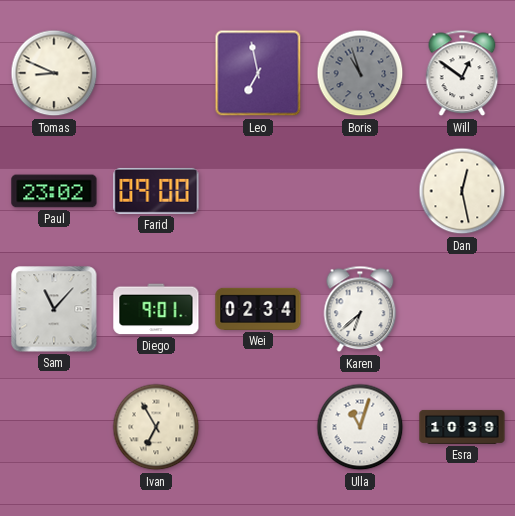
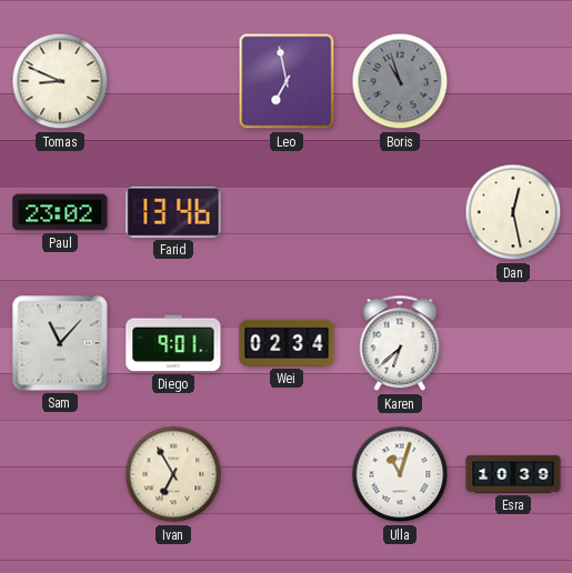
Will: 12:51 -> none
Farid: 09:00 -> 13:46
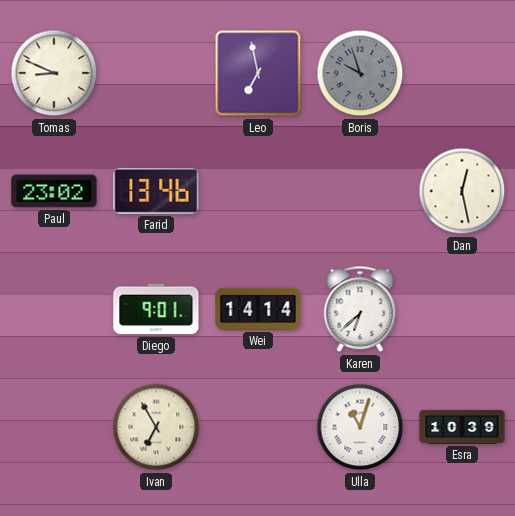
Boris: 10:57 -> 9:57
Sam: 11:07 -> none
Wei: 02:34 -> 14:14
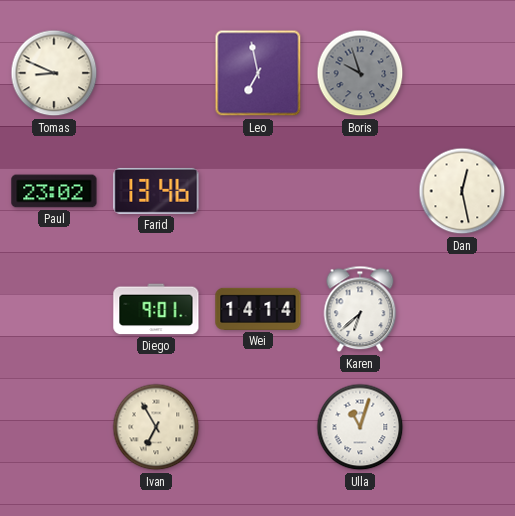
Esra: 10:39 -> none
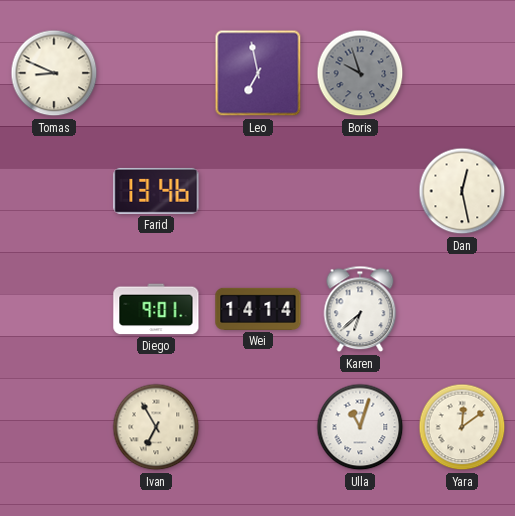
Paul: 23:02 -> none
Yara: none -> 12:09
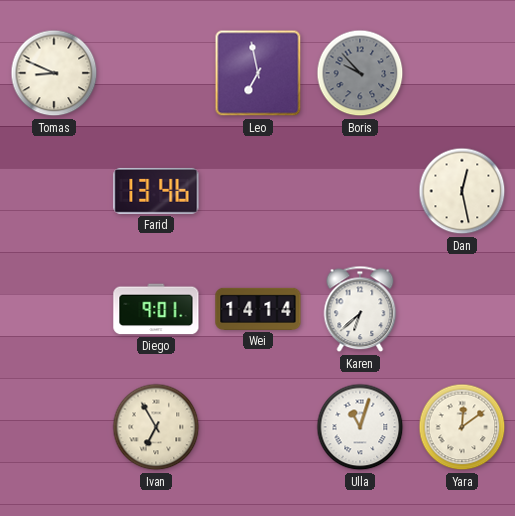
Boris: 9:57 -> 9:53
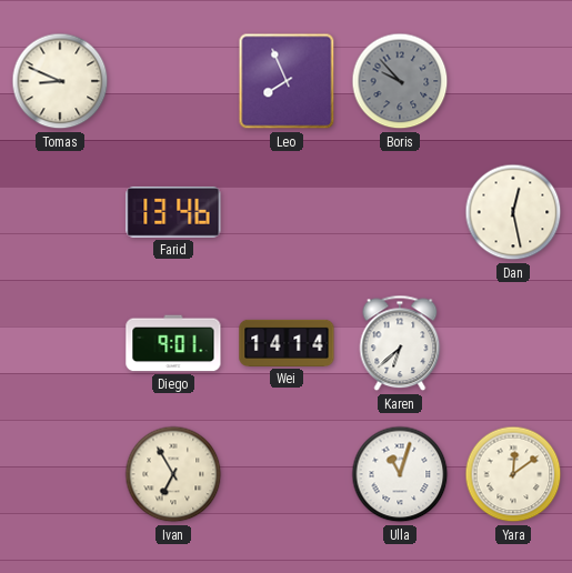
Leo: 6:58 -> 7:56
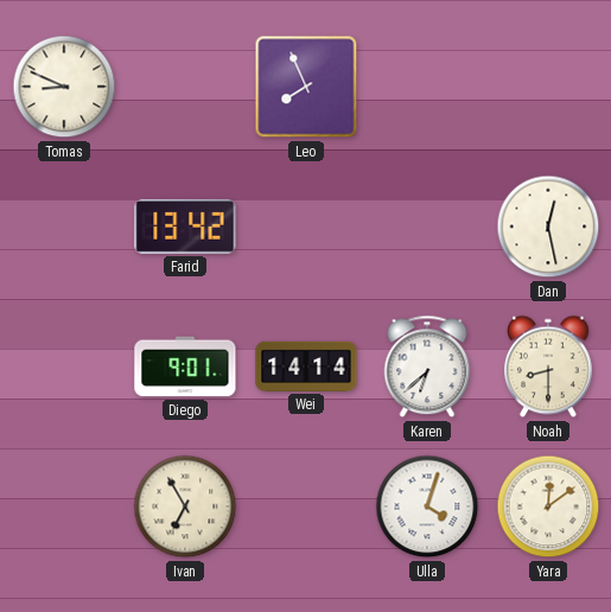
Boris: 9:53 -> none
Farid: 13:46 -> 13:42
Noah: none -> 8:30
Ulla: 11:03 -> 4:03
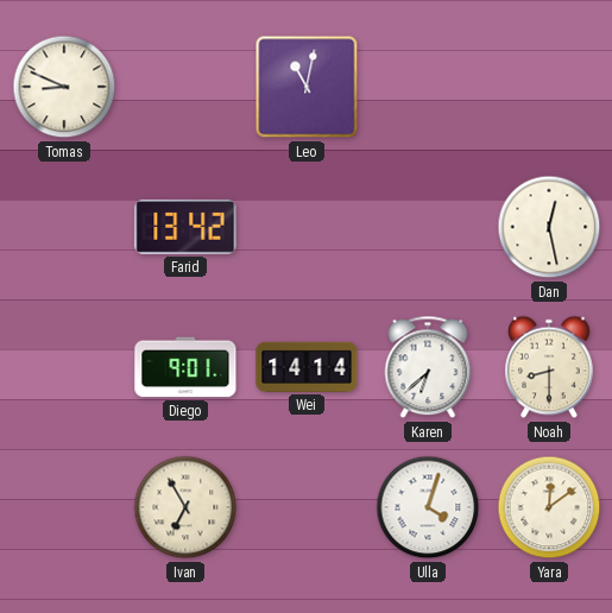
Leo: 7:56 -> 11:02
